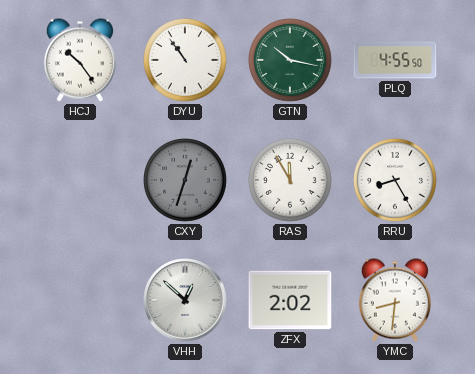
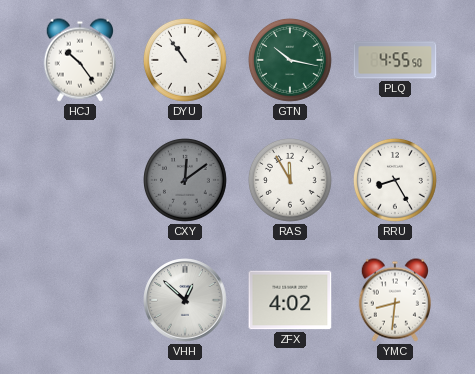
CXY: 12:33 -> 12:09
ZFX: 2:02 -> 4:02
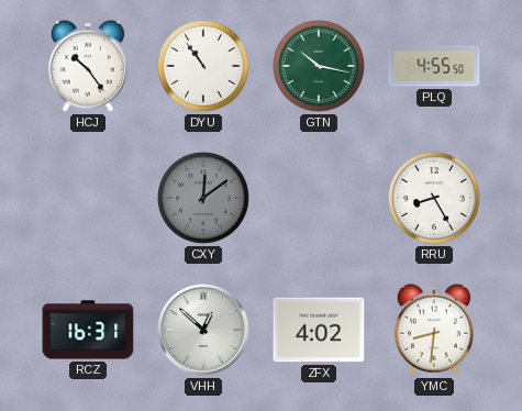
RAS: 11:55 -> none
RCZ: none -> 16:31
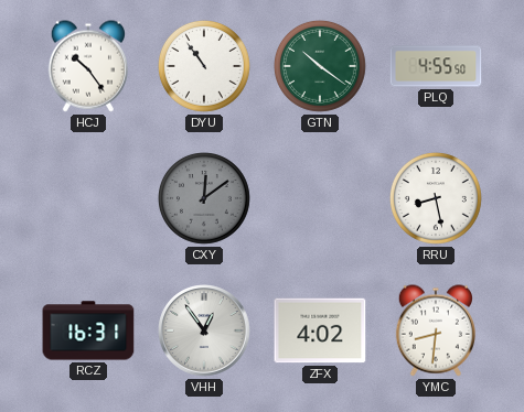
GTN: 10:17 -> 10:21
RRU: 8:25 -> 8:28
VHH: 12:52 -> 12:54
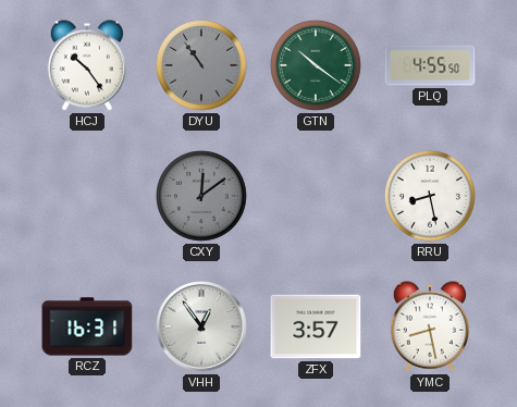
DYU dial: white -> grey
ZFX: 4:02 -> 3:57
YMC: 8:31 -> 8:28
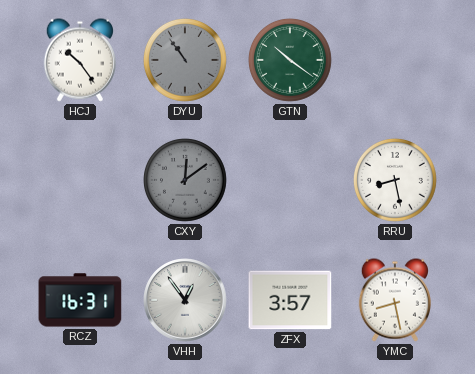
PLQ: 4:55 -> none
